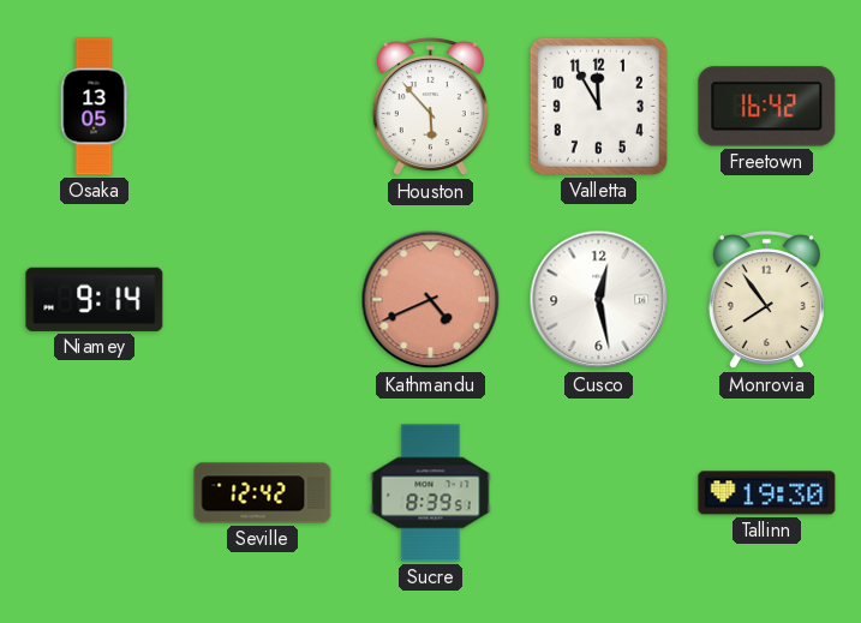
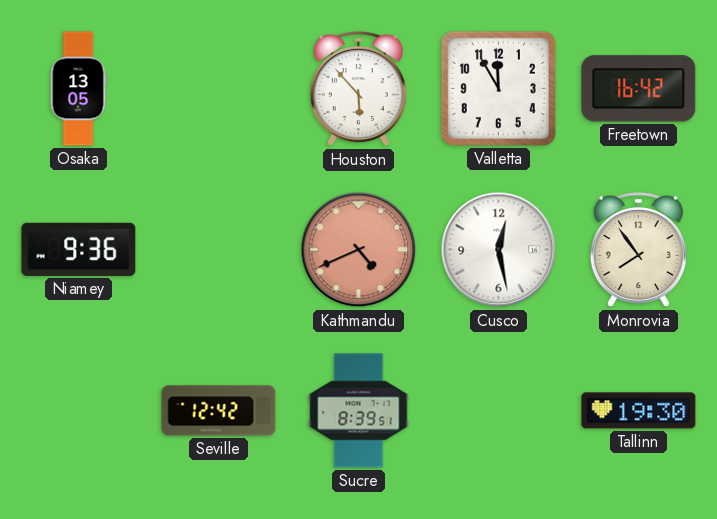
Niamey: 9:14 -> 9:36
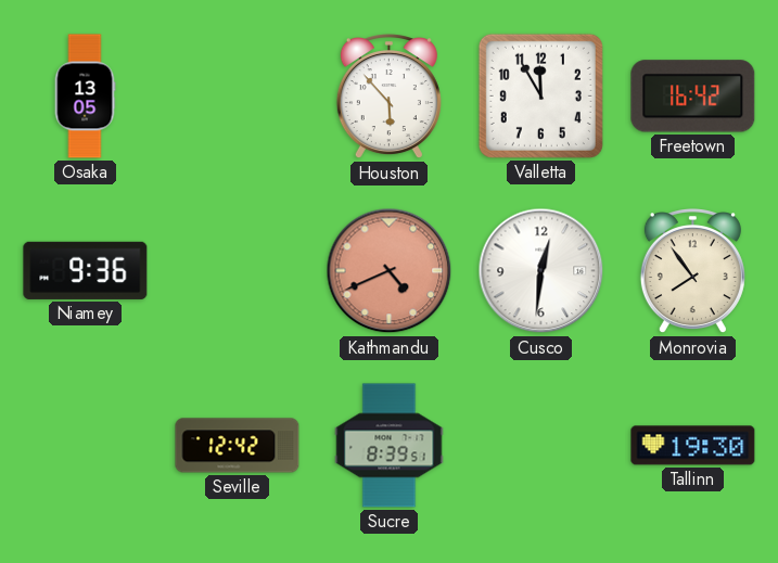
Cusco: 12:28 -> 12:31
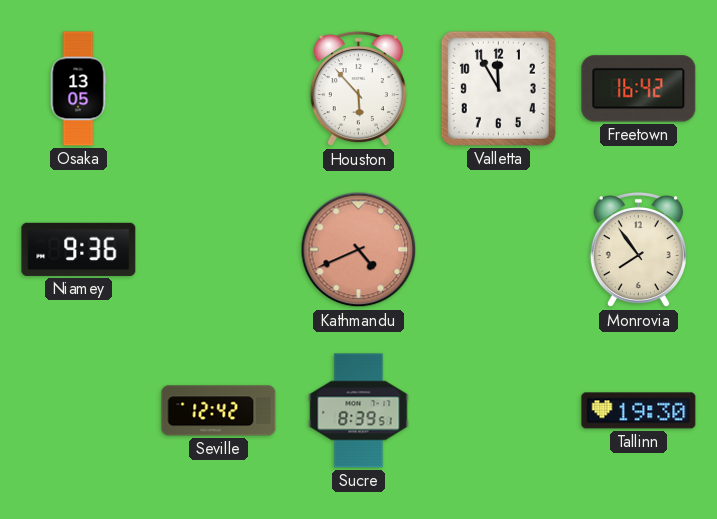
Cusco: 12:31 -> none
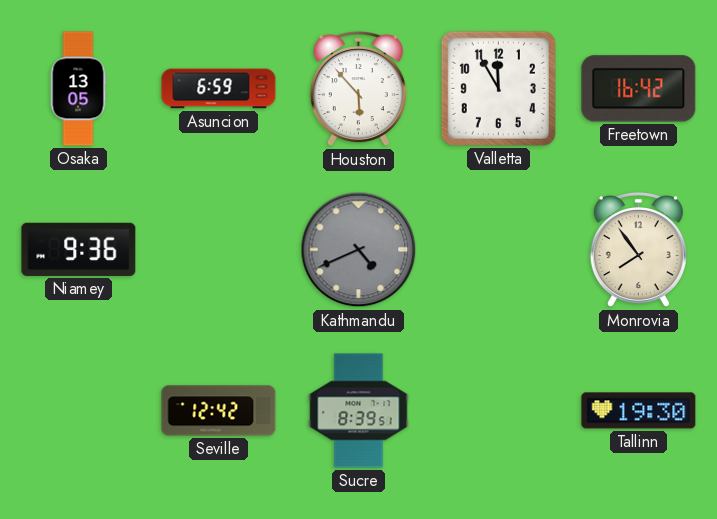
Asuncion: none -> 6:59
Kathmandu dial: salmon -> grey
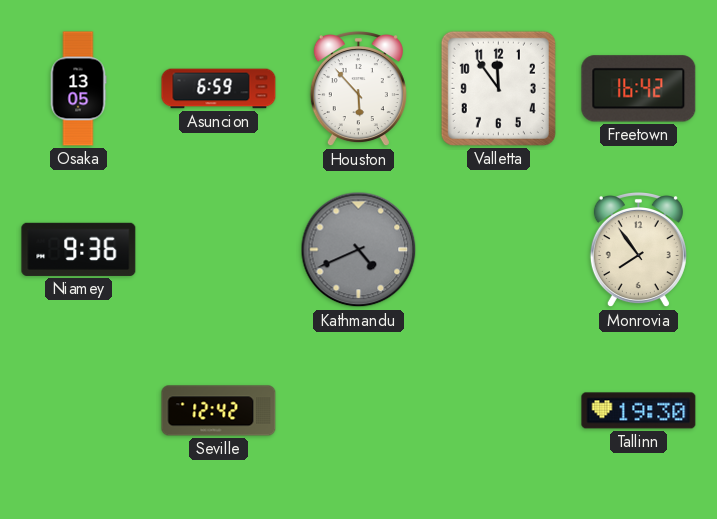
Valletta: 11:55 -> 11:54
Sucre: 8:39 -> none
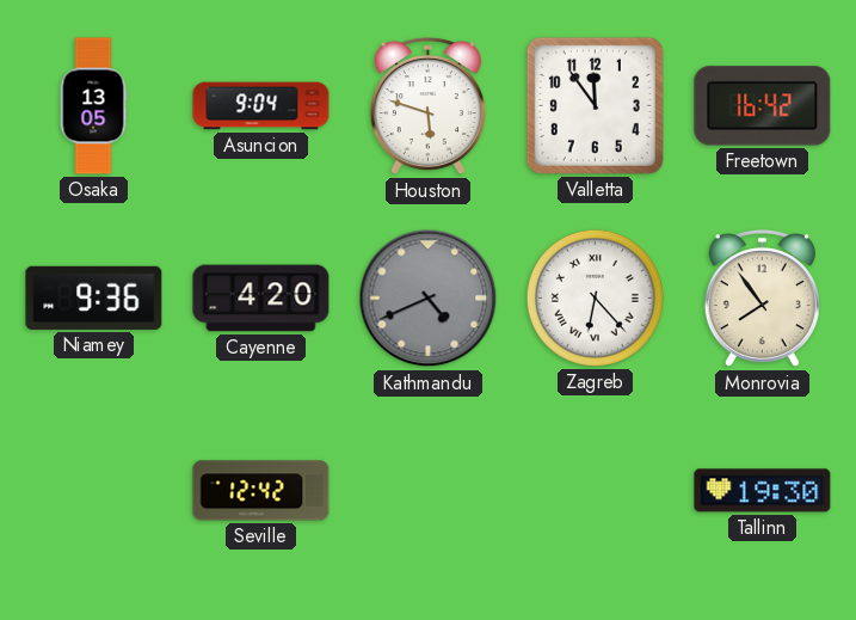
Asuncion: 6:59 -> 9:04
Houston: 5:53 -> 5:48
Cayenne: none -> 4:20
Zagreb: none -> 6:23
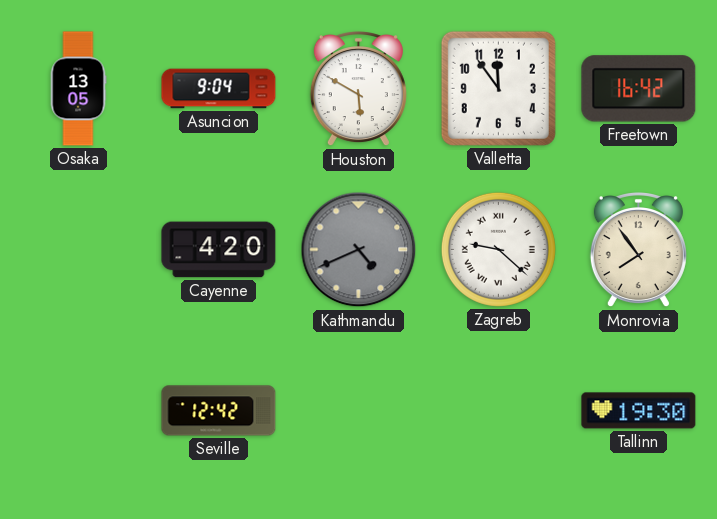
Houston: 5:48 -> 5:50
Niamey: 9:36 -> none
Zagreb: 6:23 -> 9:22
